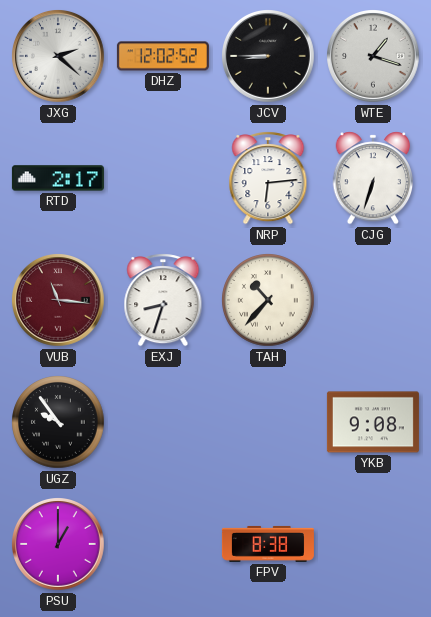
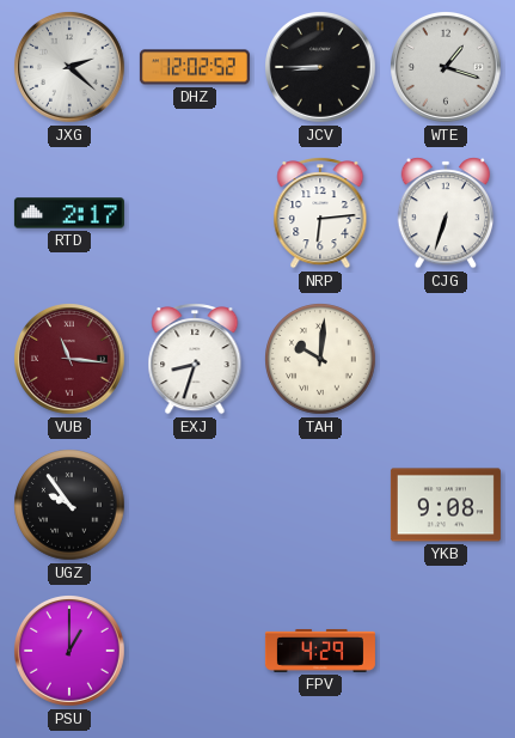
TAH: 10:37 -> 10:01
FPV: 8:38 -> 4:29
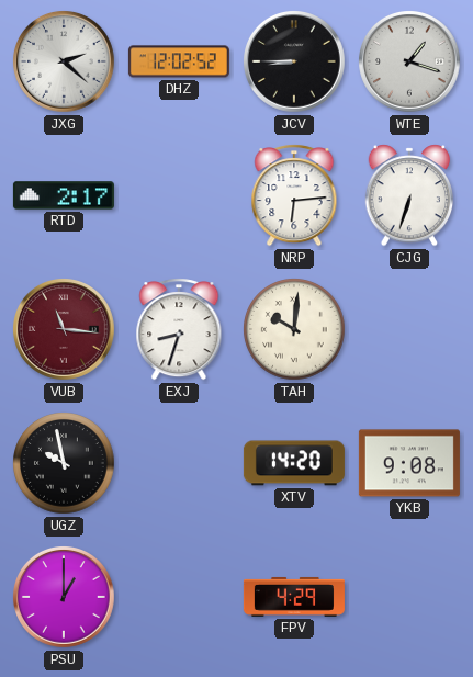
UGZ: 9:54 -> 9:58
XTV: none -> 14:20
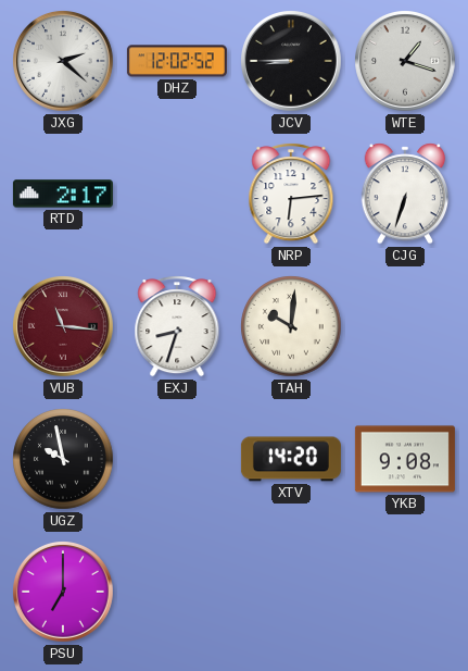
PSU: 1:00 -> 7:00
FPV: 4:29 -> none
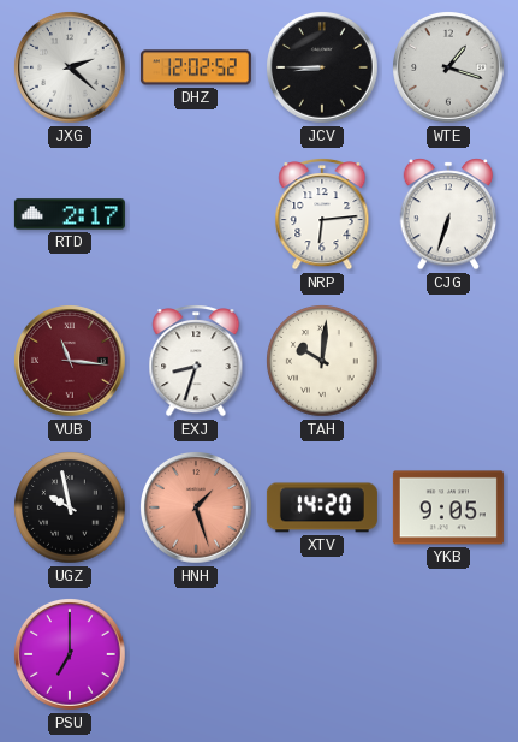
HNH: none -> 1:27
YKB: 9:08 -> 9:05
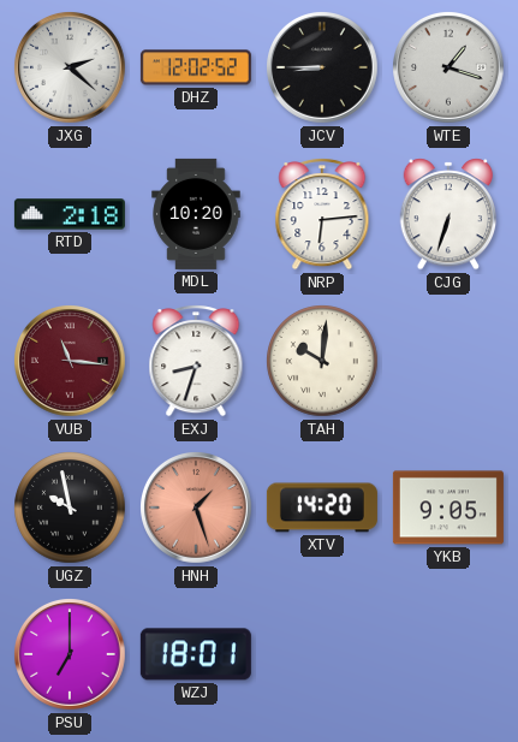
RTD: 2:17 -> 2:18
MDL: none -> 10:20
WZJ: none -> 18:01
